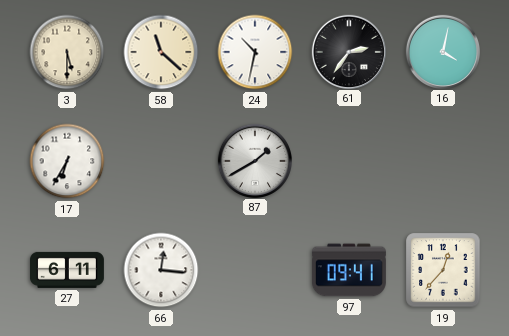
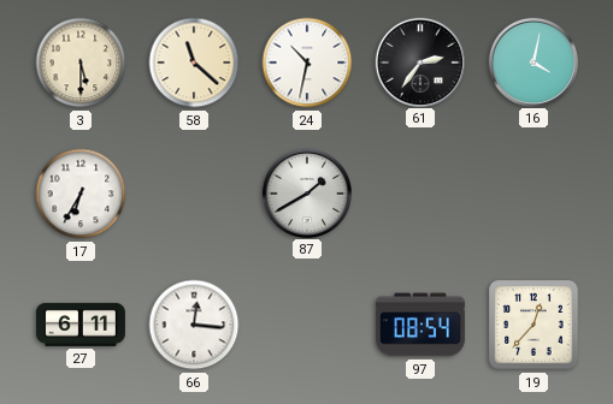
97: 09:41 -> 08:54
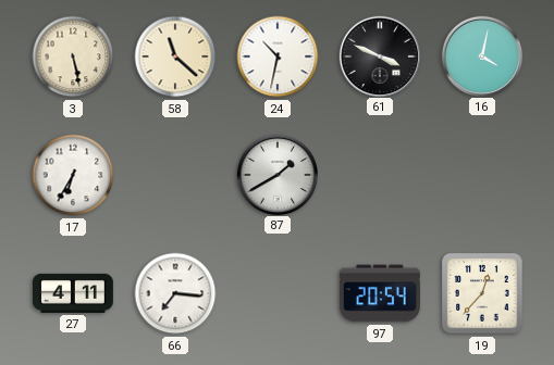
3: 5:30 -> 5:28
61: 2:36 -> 3:49
27: 6:11 -> 4:11
66: 12:16 -> 7:16
97: 08:54 -> 20:54
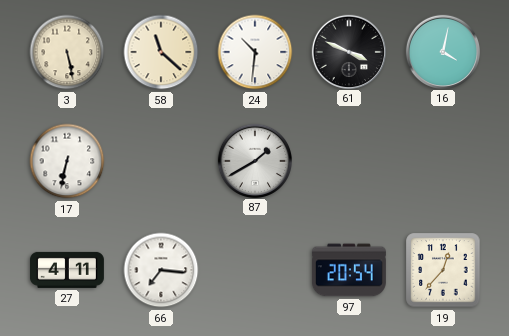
24: 10:32 -> 10:31
17: 6:35 -> 6:32
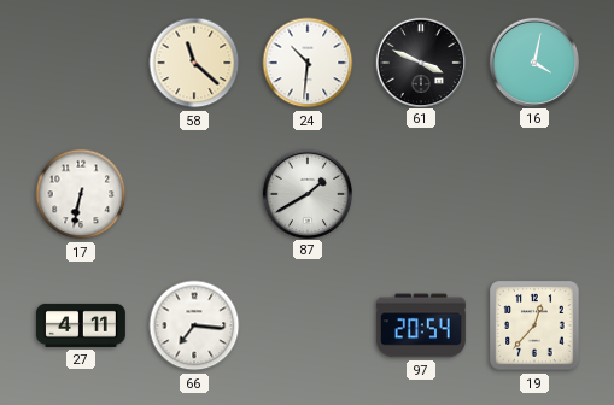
3: 5:28 -> none
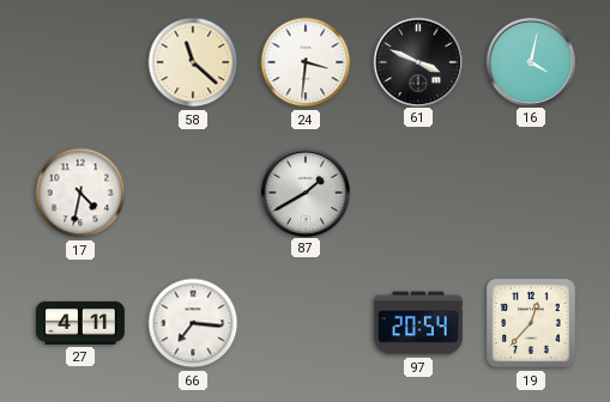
24: 10:31 -> 3:31
17: 6:32 -> 4:32
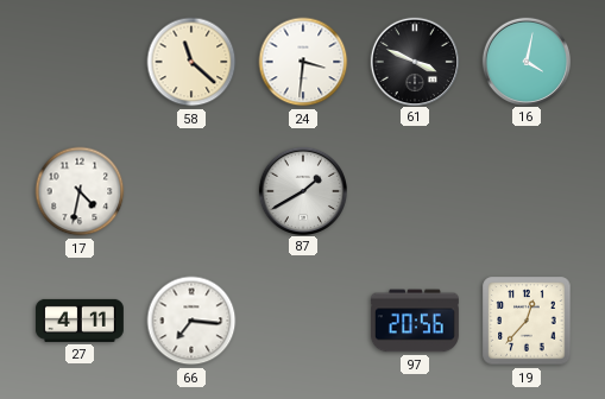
97: 20:54 -> 20:56
